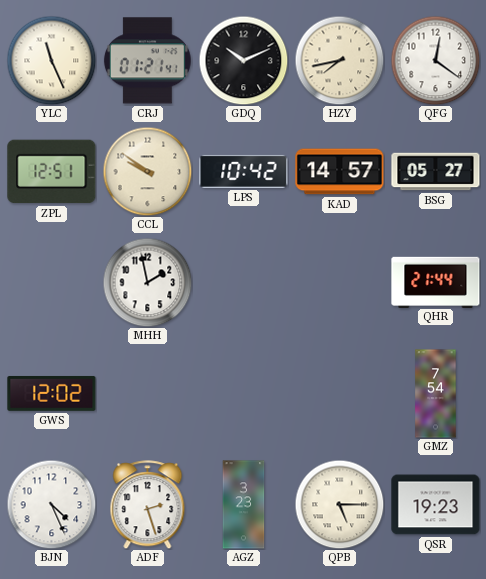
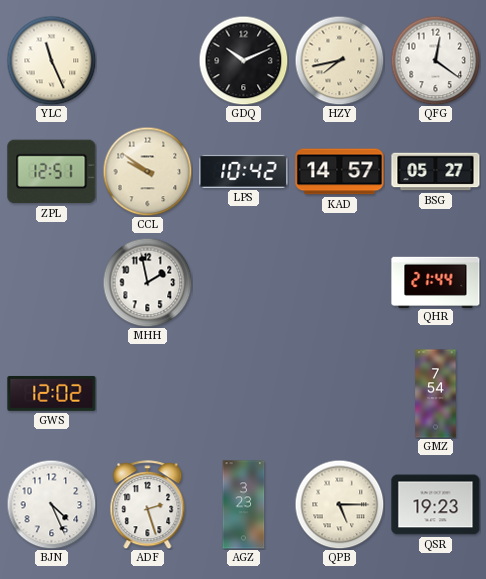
CRJ: 01:21 -> none
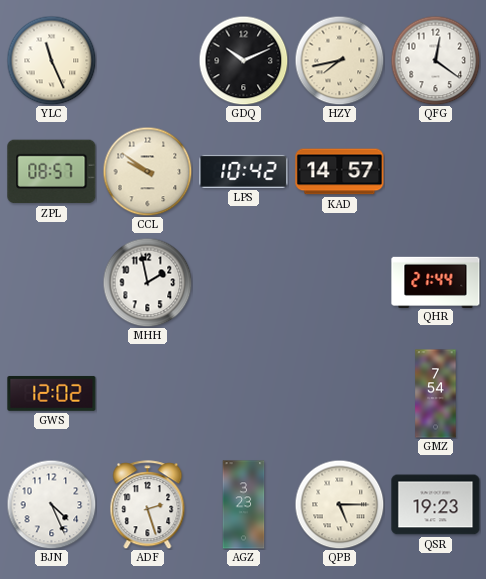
ZPL: 12:51 -> 08:57
BSG: 05:27 -> none
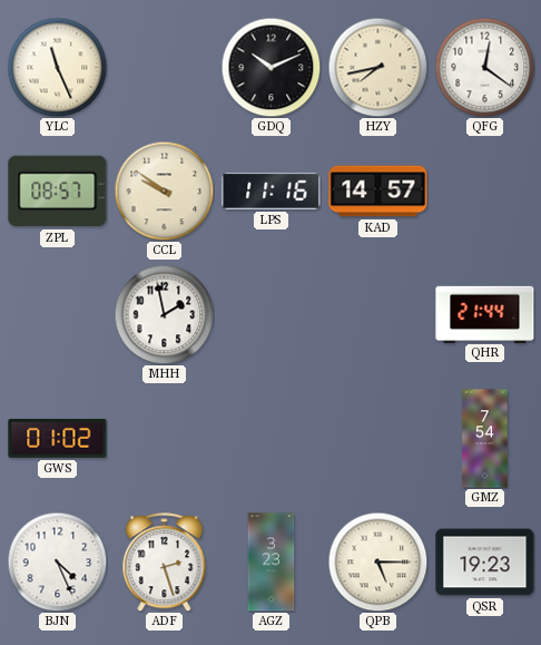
LPS: 10:42 -> 11:16
GWS: 12:02 -> 01:02
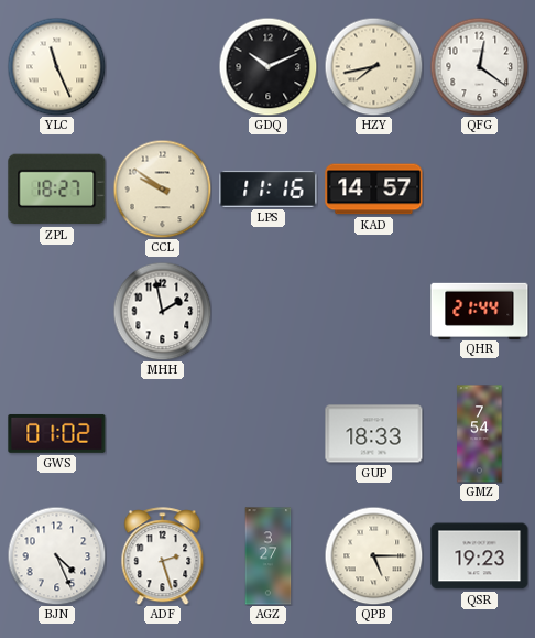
ZPL: 08:57 -> 18:27
GUP: none -> 18:33
AGZ: 3:23 -> 3:27
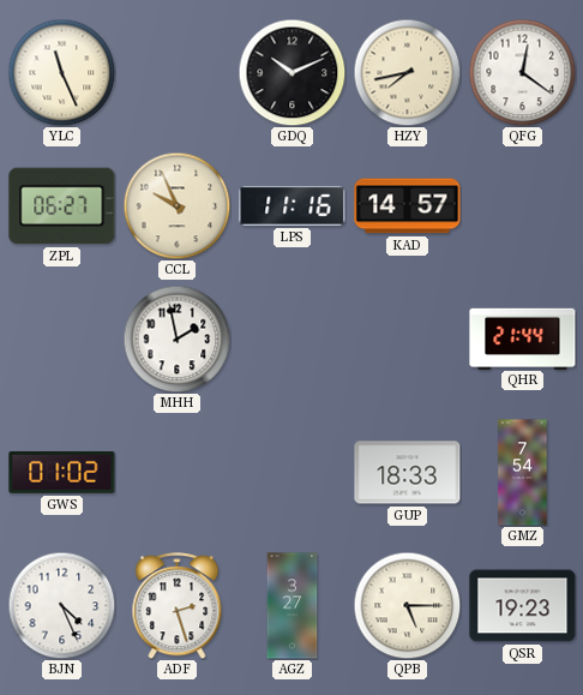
ZPL: 18:27 -> 06:27
CCL: 9:51 -> 9:56
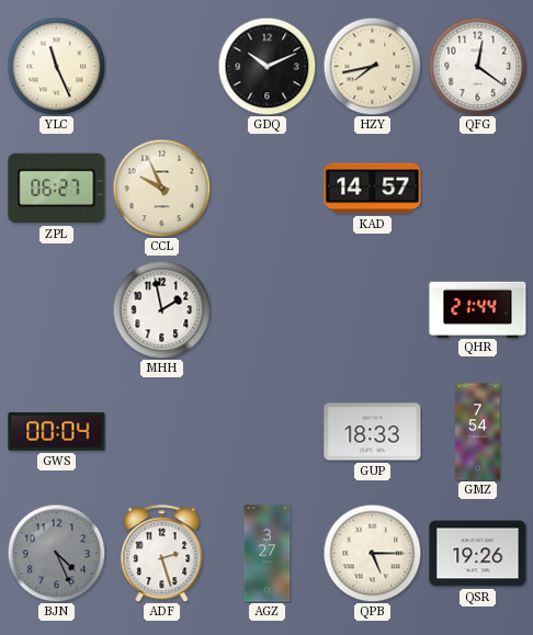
LPS: 11:16 -> none
GWS: 01:02 -> 00:04
BJN dial: white -> grey
QSR: 19:23 -> 19:26
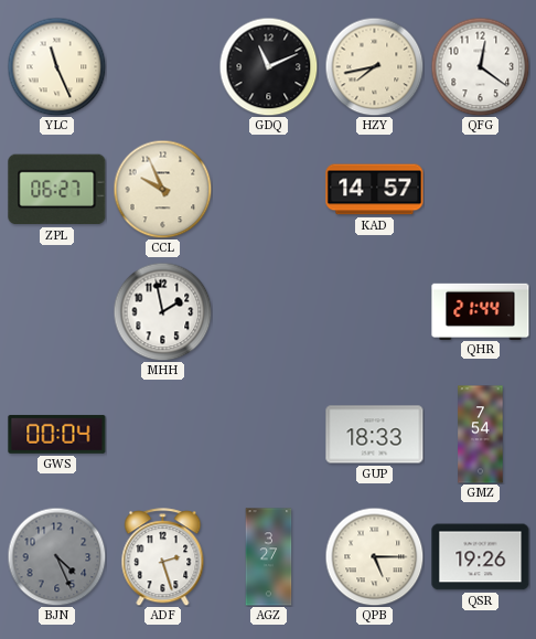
GDQ: 10:11 -> 11:11
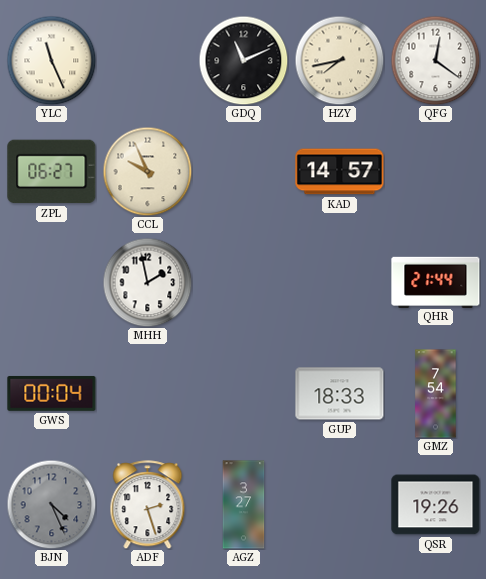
QPB: 5:15 -> none
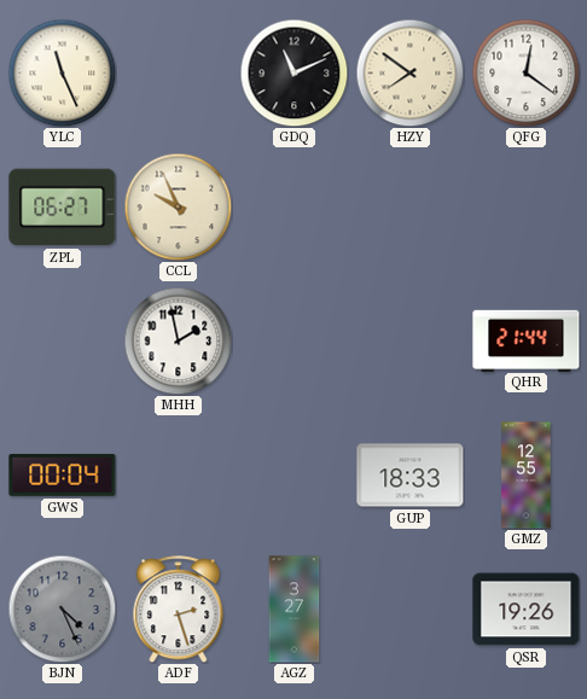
HZY: 7:43 -> 7:51
KAD: 14:57 -> none
GMZ: 7:54 -> 12:55
